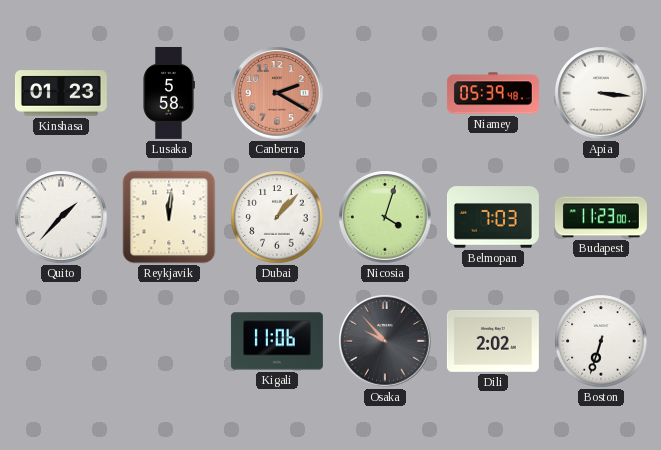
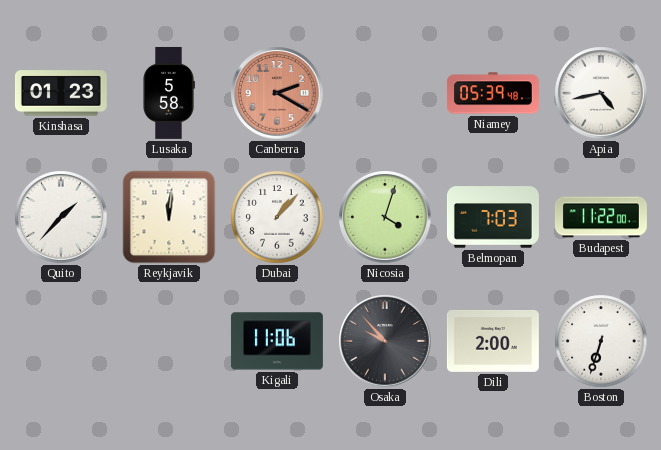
Apia: 3:16 -> 4:43
Budapest: 11:23 -> 11:22
Dili: 2:02 -> 2:00
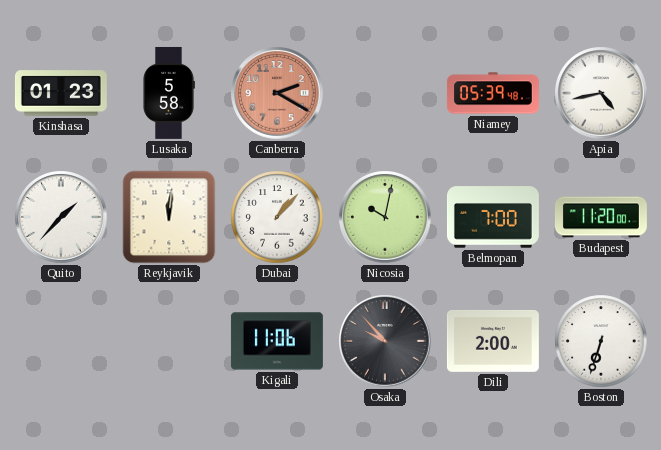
Nicosia: 4:03 -> 10:02
Belmopan: 7:03 -> 7:00
Budapest: 11:22 -> 11:20
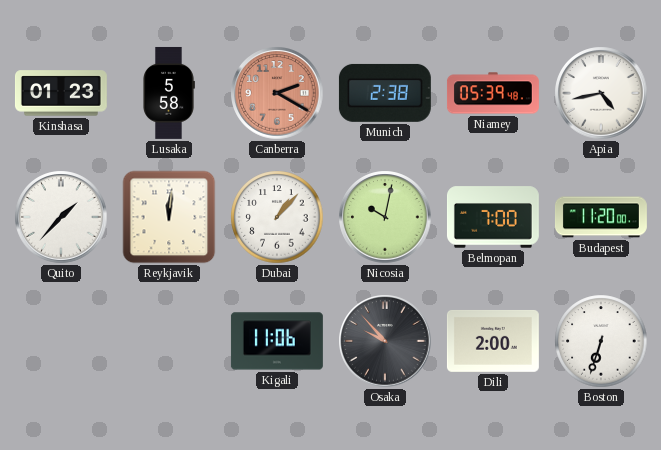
Munich: none -> 2:38
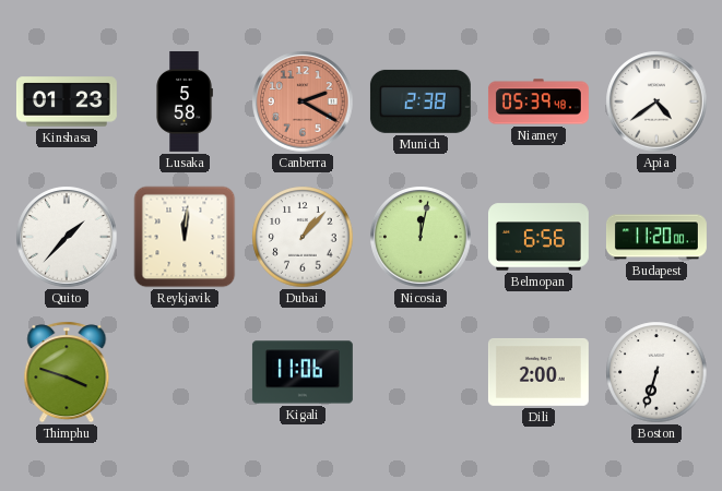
Apia: 4:43 -> 4:39
Nicosia: 10:02 -> 12:02
Belmopan: 7:00 -> 6:56
Thimphu: none -> 3:48
Osaka: 9:53 -> none
